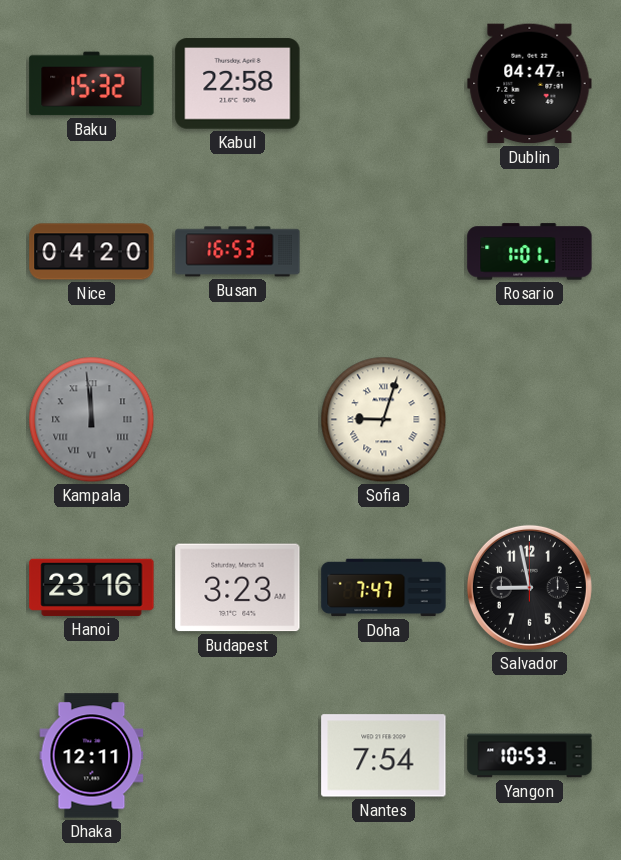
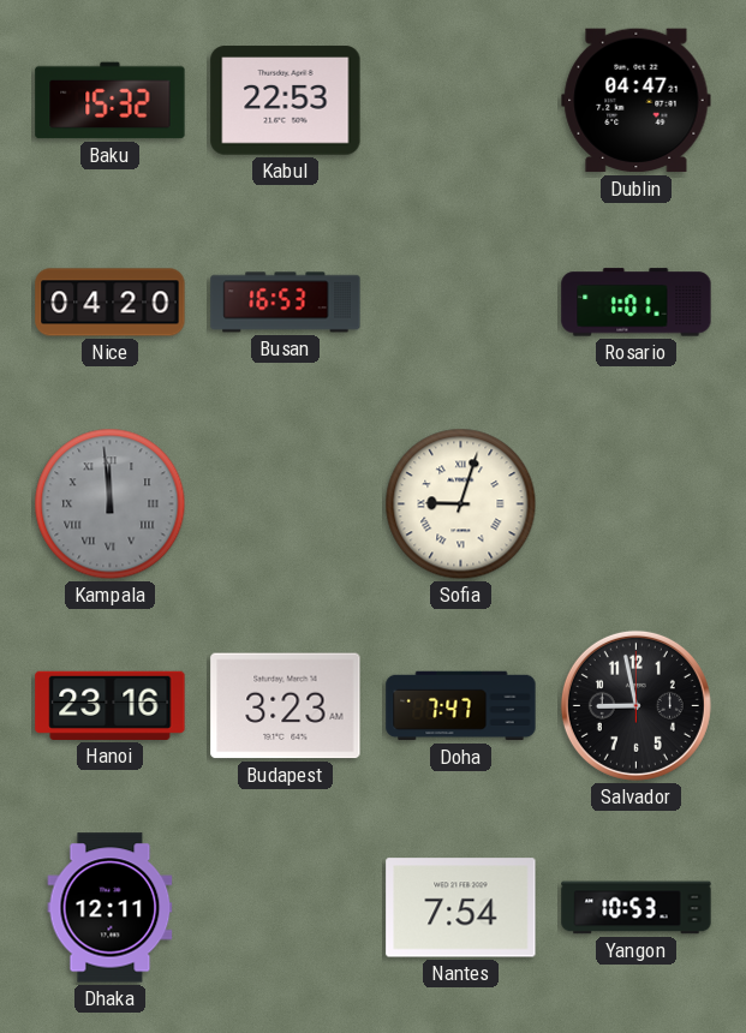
Kabul: 22:58 -> 22:53
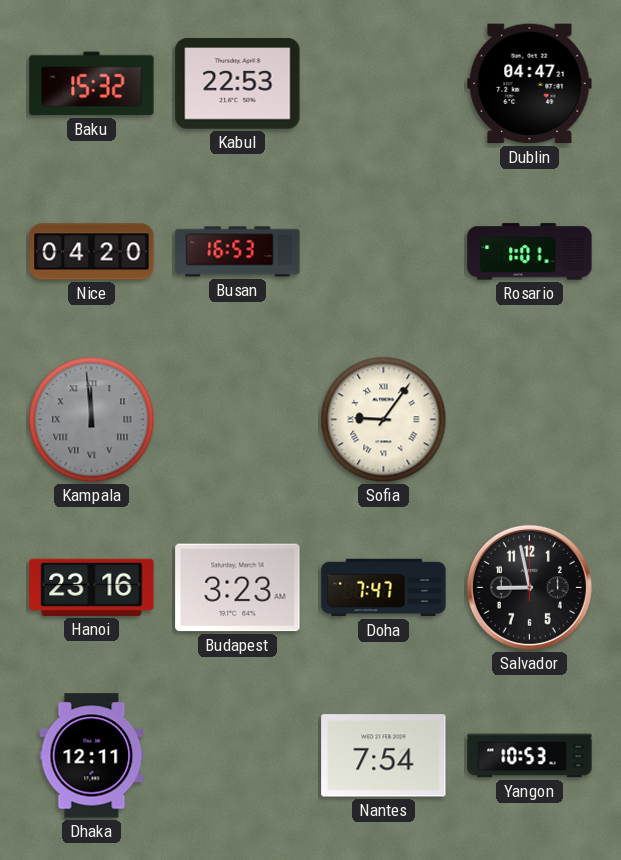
Sofia: 9:03 -> 9:06
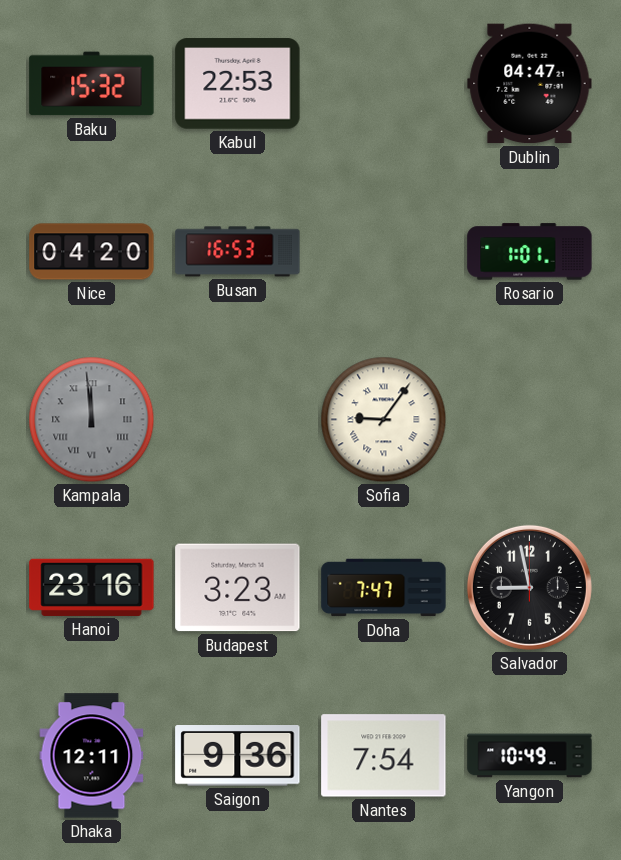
Saigon: none -> 9:36
Yangon: 10:53 -> 10:49
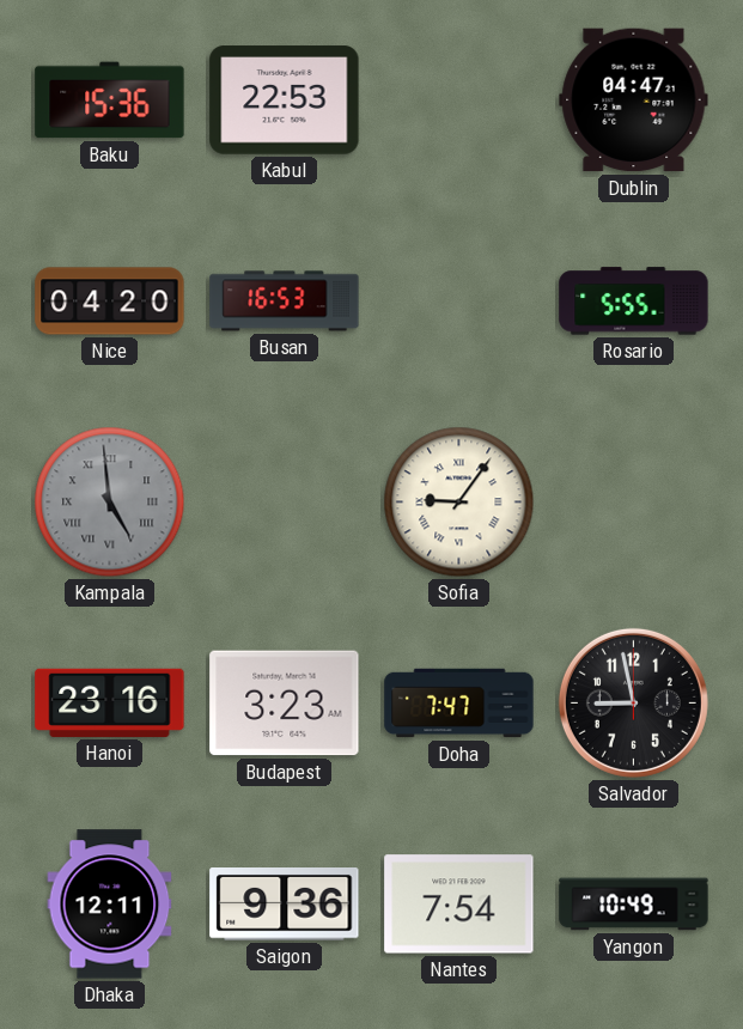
Baku: 15:32 -> 15:36
Rosario: 1:01 -> 5:55
Kampala: 11:59 -> 4:59
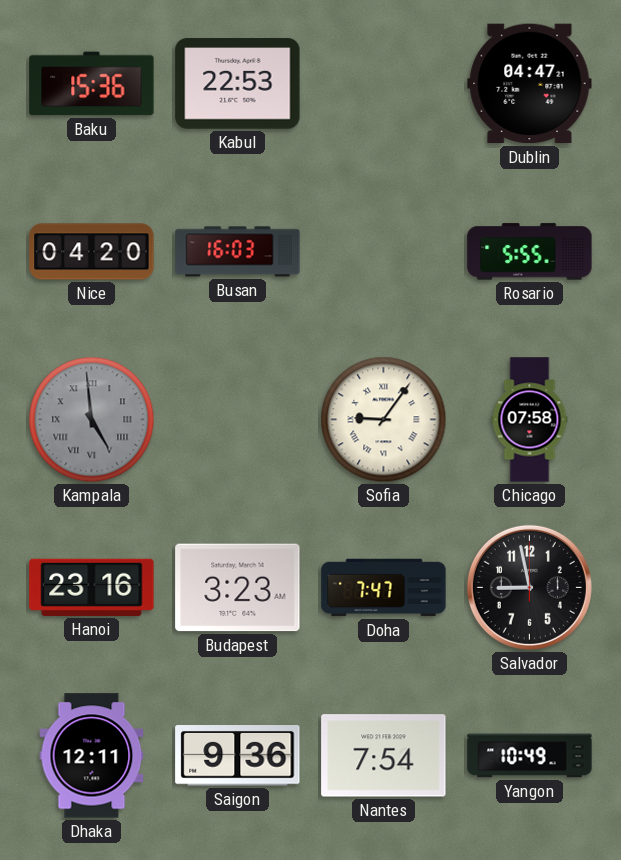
Busan: 16:53 -> 16:03
Chicago: none -> 07:58
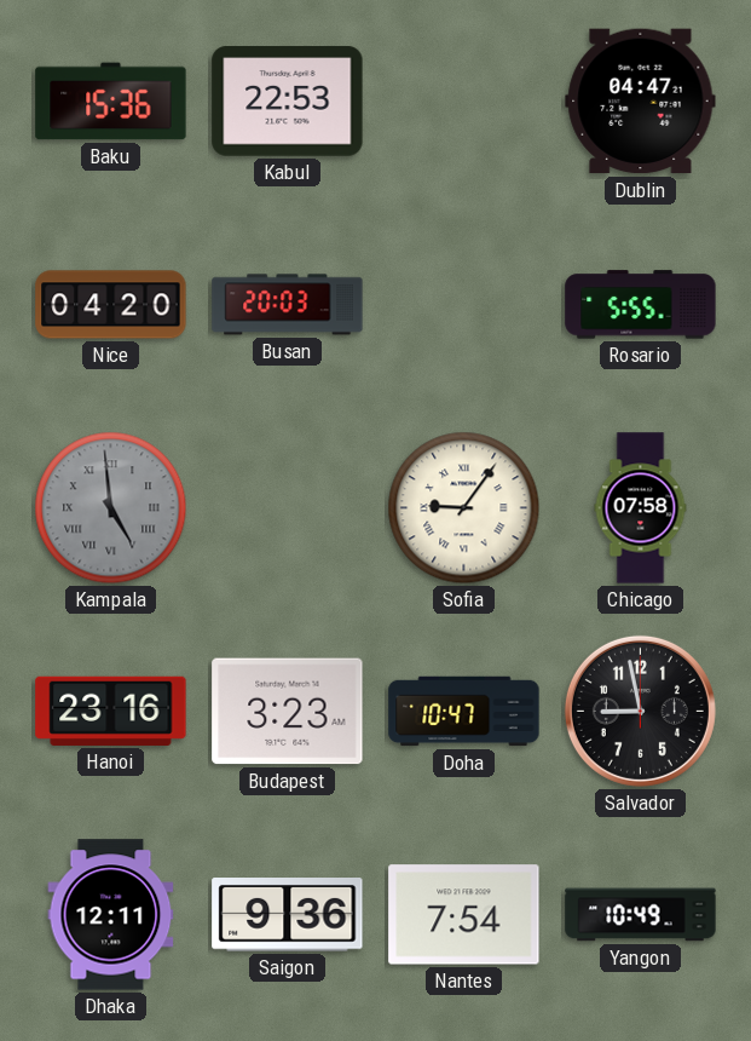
Busan: 16:03 -> 20:03
Doha: 7:47 -> 10:47
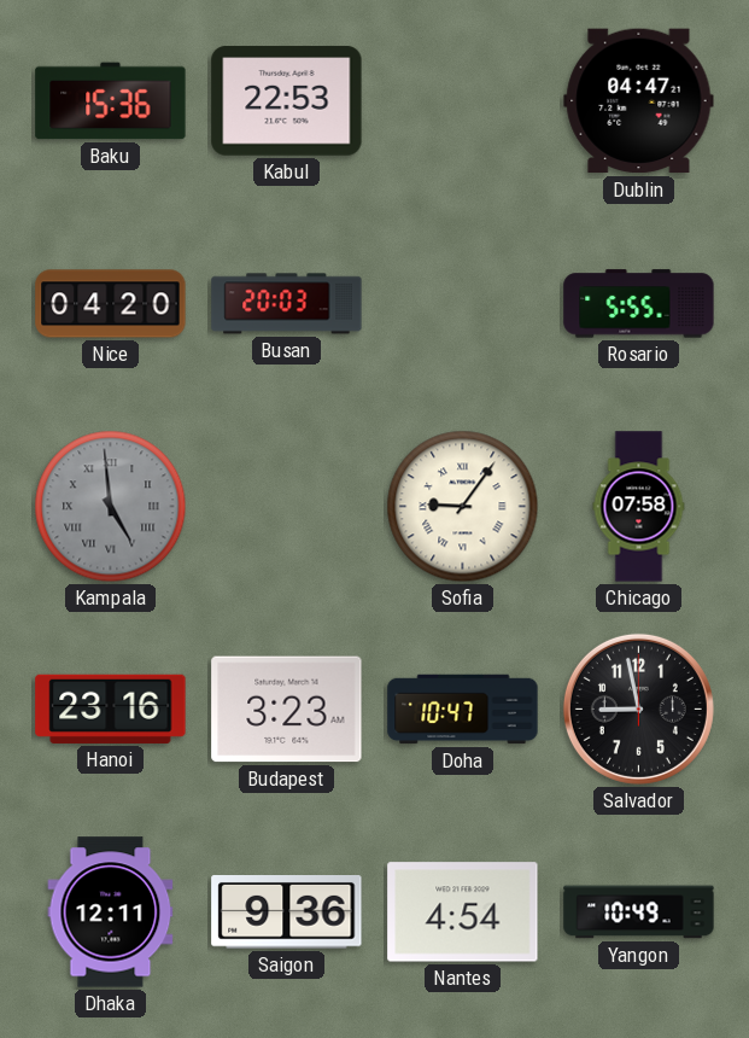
Nantes: 7:54 -> 4:54
